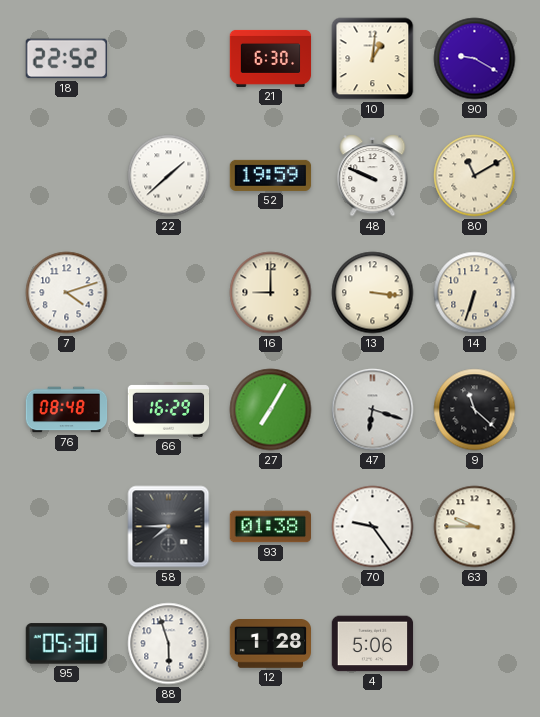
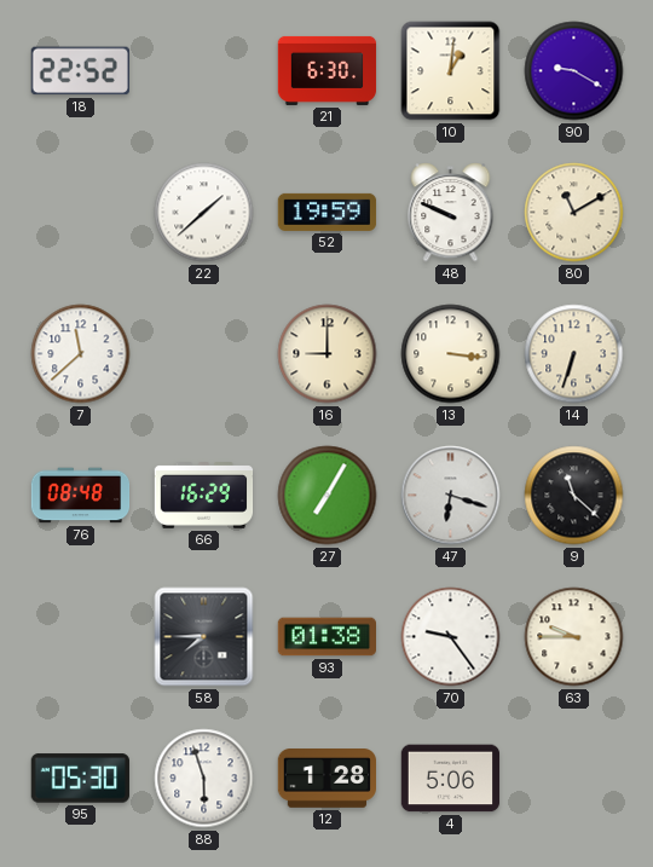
7: 4:12 -> 11:38
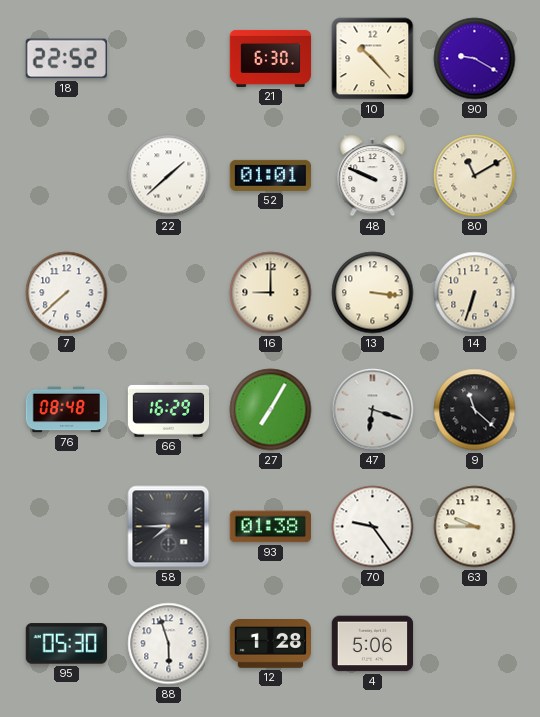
10: 1:01 -> 10:23
52: 19:59 -> 01:01
7: 11:38 -> 7:38
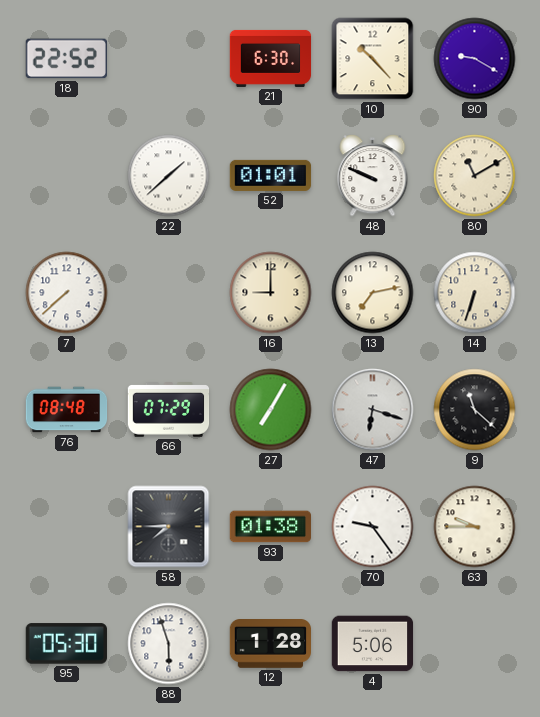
13: 3:16 -> 7:13
66: 16:29 -> 07:29
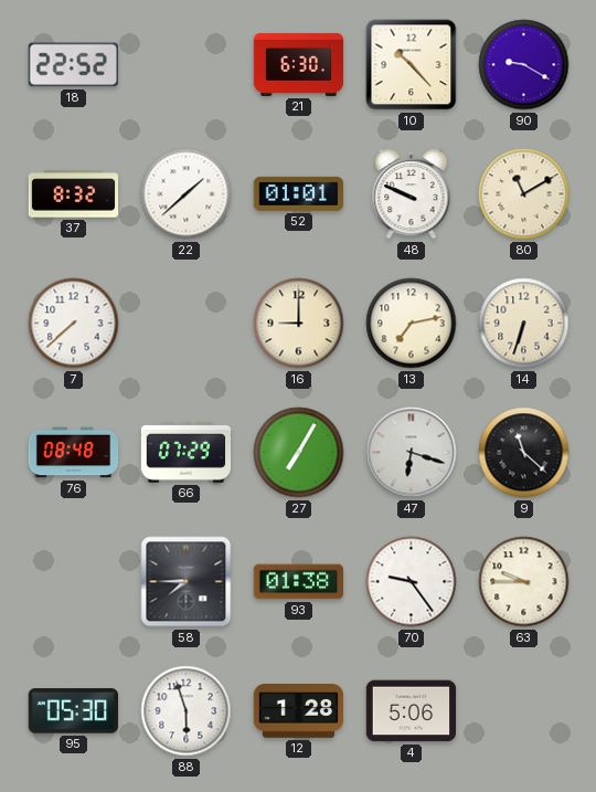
37: none -> 8:32
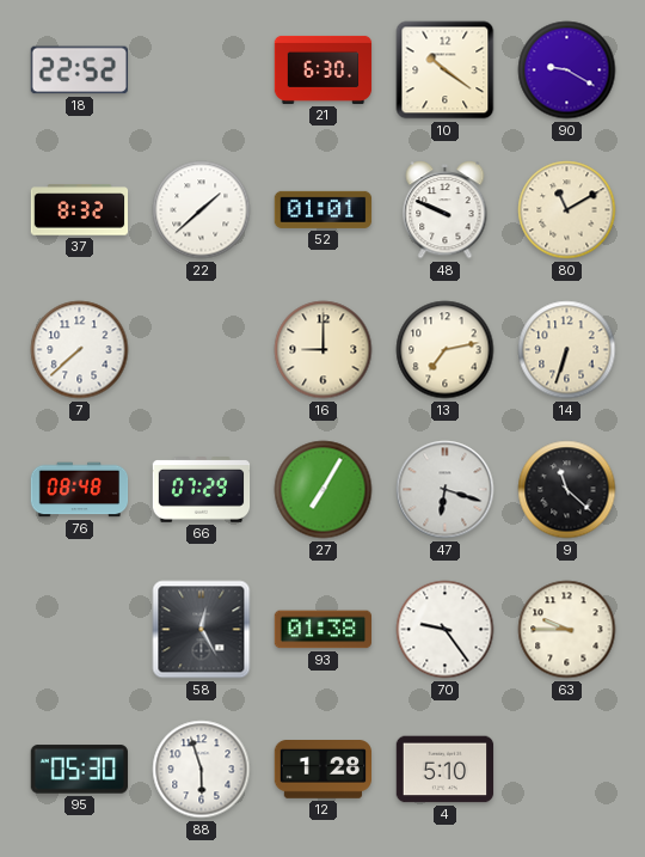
10: 10:23 -> 10:21
58: 7:45 -> 12:25
4: 5:06 -> 5:10
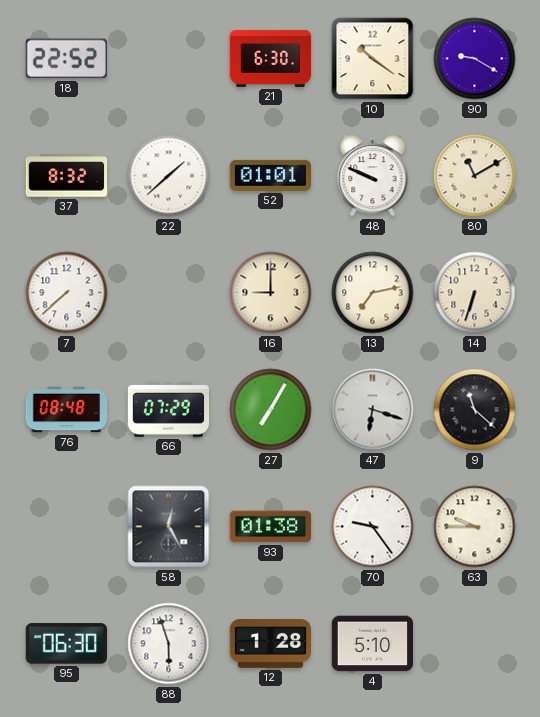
95: 05:30 -> 06:30
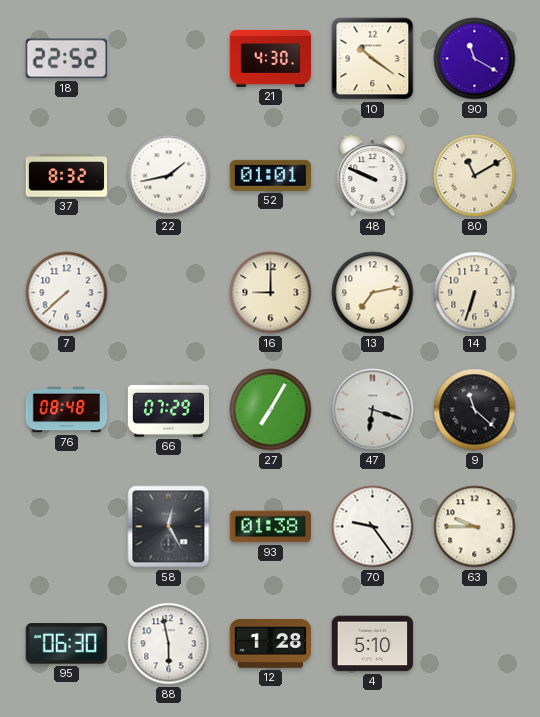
21: 6:30 -> 4:30
90: 9:20 -> 11:20
22: 1:38 -> 1:43
88: 5:57 -> 5:58
